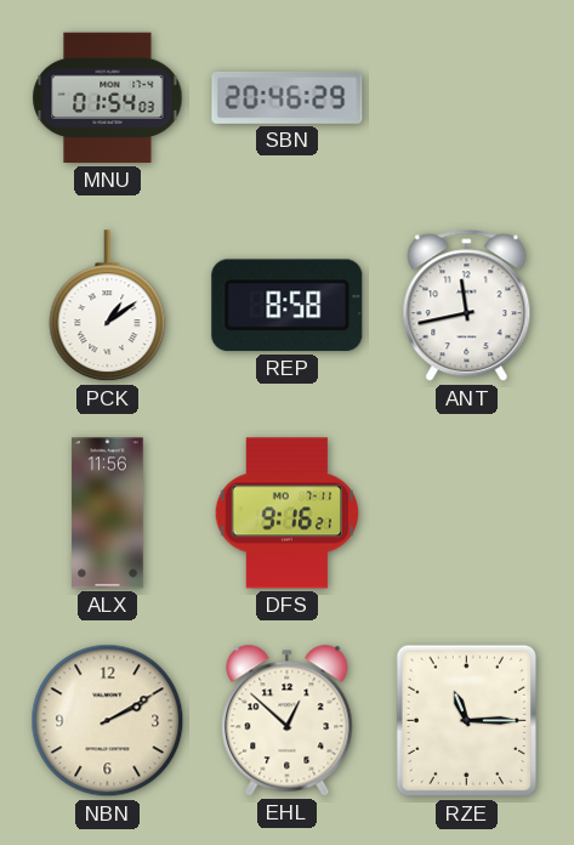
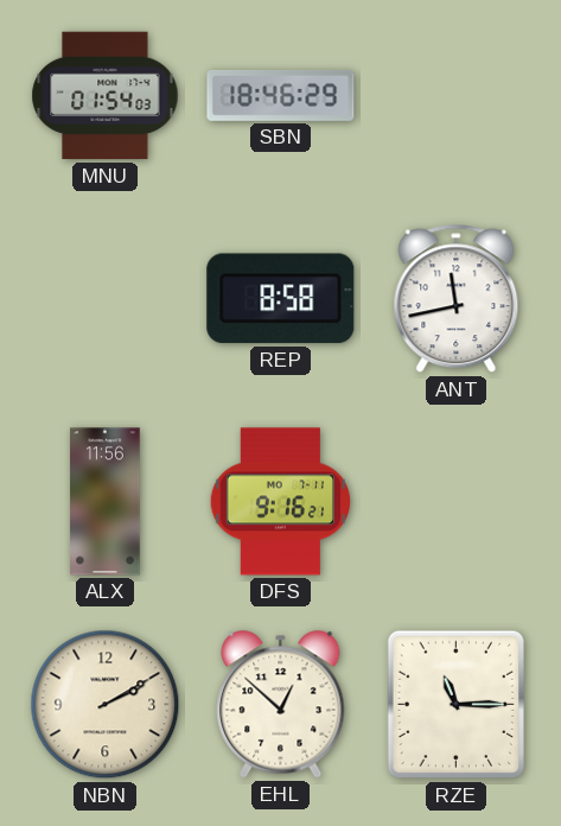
SBN: 20:46 -> 18:46
PCK: 1:09 -> none
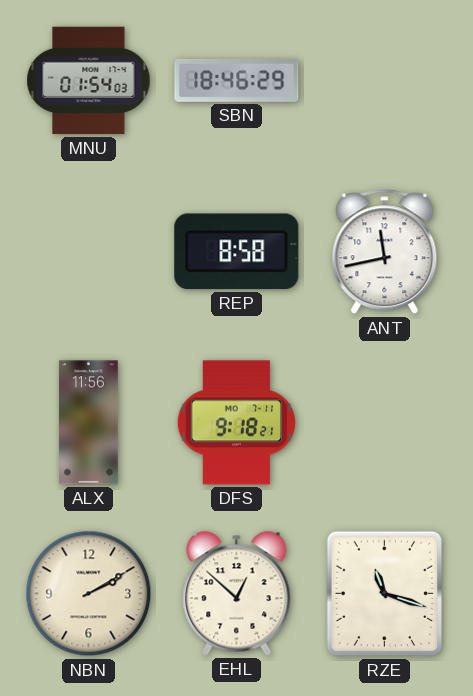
DFS: 9:16 -> 9:18
RZE: 11:15 -> 11:18
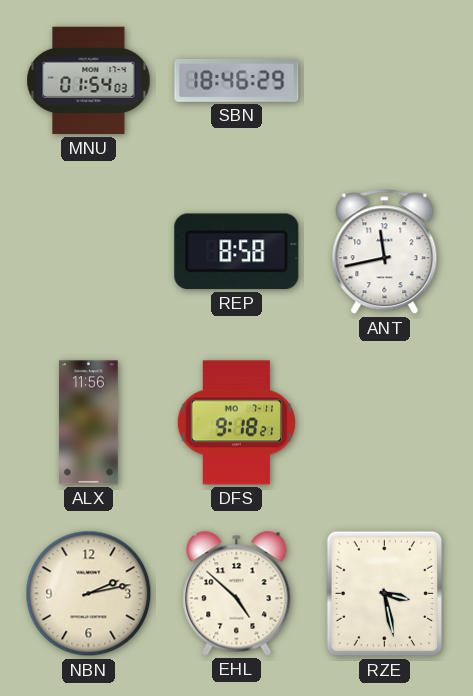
NBN: 2:10 -> 2:13
EHL: 12:52 -> 4:52
RZE: 11:18 -> 3:28
